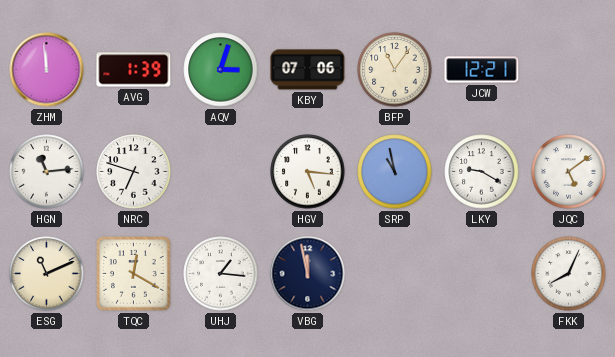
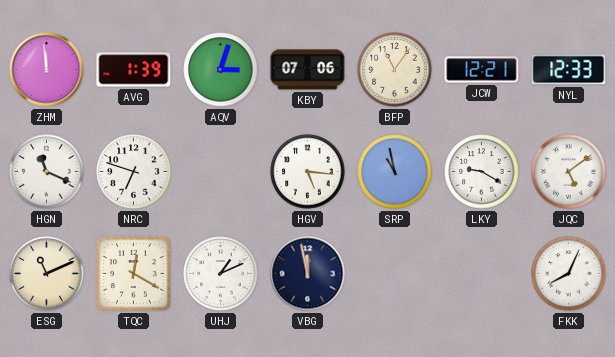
NYL: none -> 12:33
HGN: 11:14 -> 11:19
UHJ: 1:16 -> 1:11
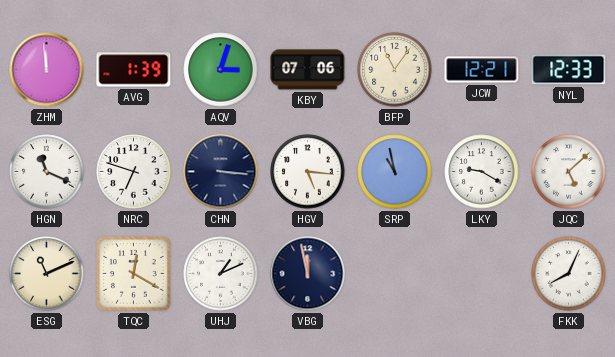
CHN: none -> 3:16
JQC: 5:09 -> 5:08
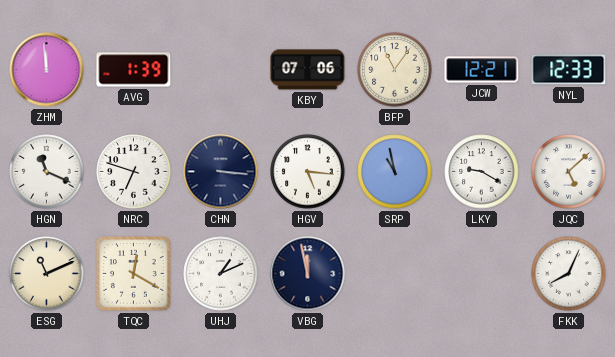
AQV: 3:03 -> none
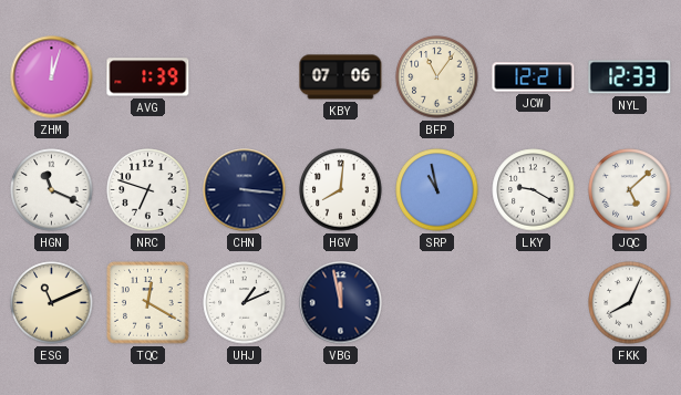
ZHM: 11:59 -> 12:03
HGV: 5:16 -> 8:01
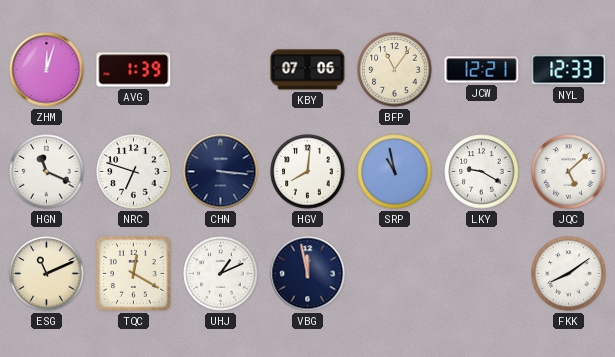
FKK: 8:04 -> 8:09
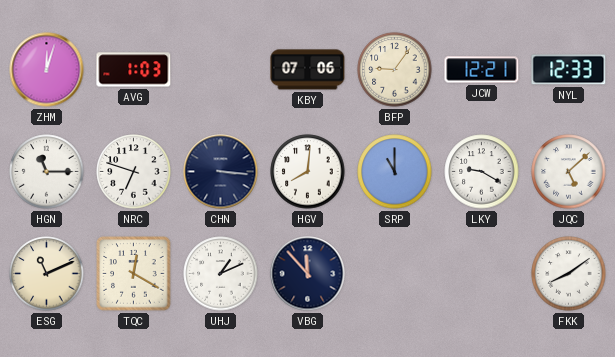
AVG: 1:39 -> 1:03
BFP: 11:06 -> 9:06
HGN: 11:19 -> 11:15
SRP: 10:58 -> 11:00
VBG: 11:58 -> 11:53
